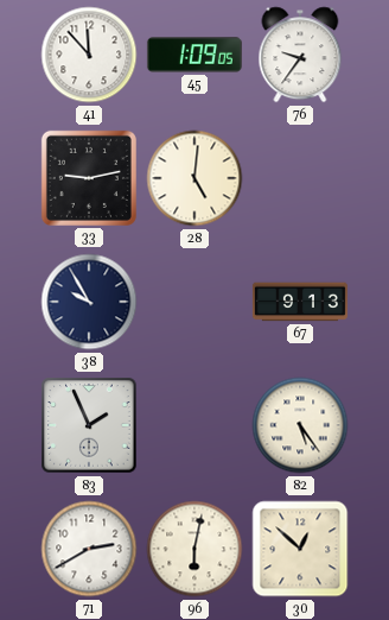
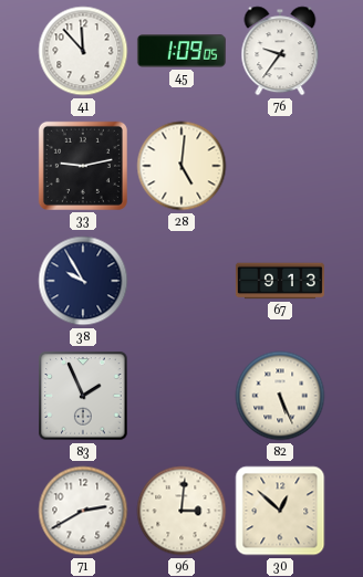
82: 5:24 -> 5:26
96: 6:02 -> 3:01
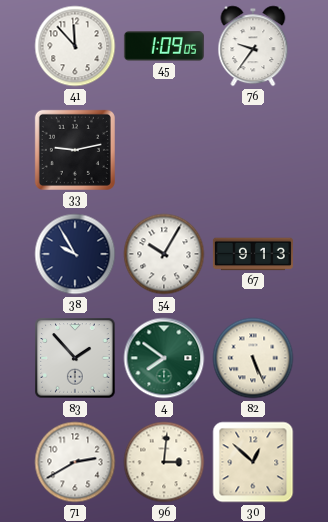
28: 5:01 -> none
54: none -> 10:05
83: 1:56 -> 1:53
4: none -> 7:51
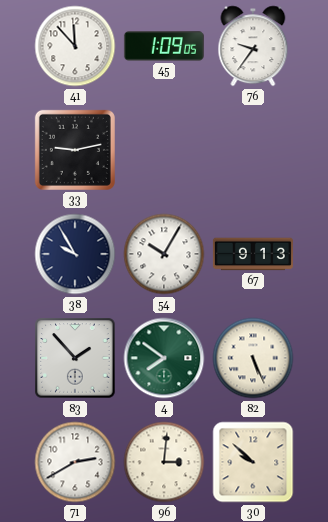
30: 12:52 -> 9:52
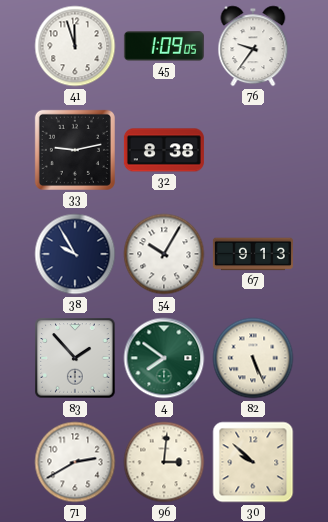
41: 11:53 -> 11:57
32: none -> 8:38
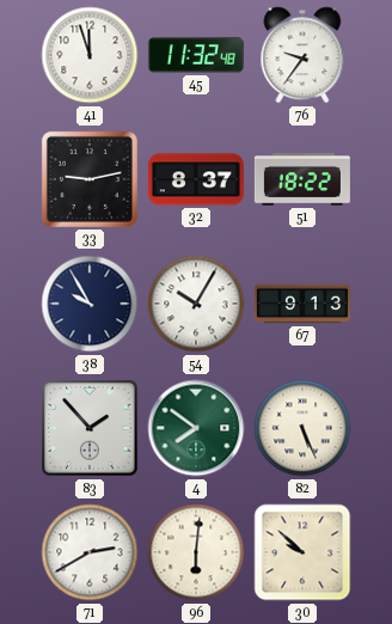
45: 1:09 -> 11:32
32: 8:38 -> 8:37
51: none -> 18:22
96: 3:01 -> 6:01
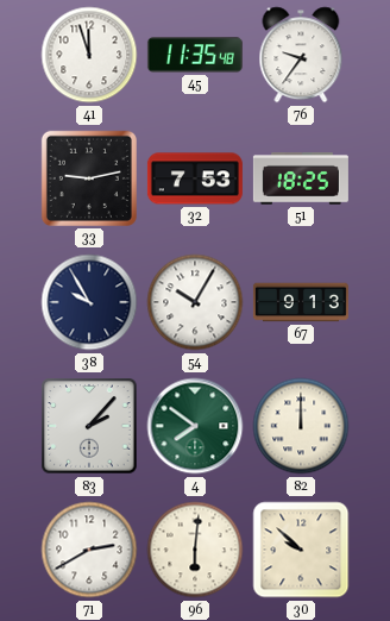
45: 11:32 -> 11:35
32: 8:37 -> 7:53
51: 18:22 -> 18:25
83: 1:53 -> 2:07
82: 5:26 -> 12:00
